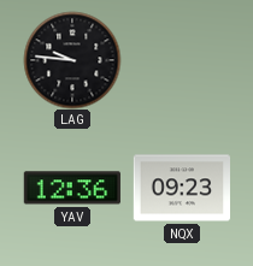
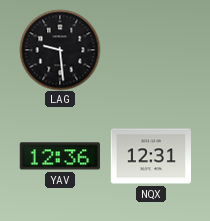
LAG: 9:46 -> 9:29
NQX: 09:23 -> 12:31
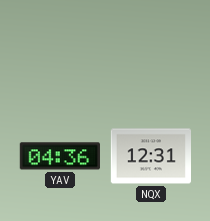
LAG: 9:29 -> none
YAV: 12:36 -> 04:36
